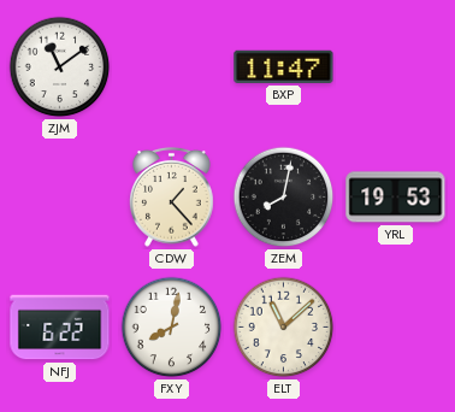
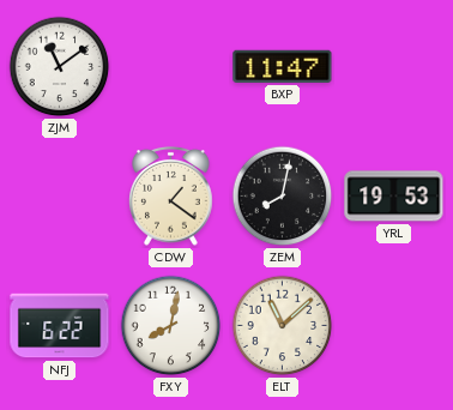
CDW: 1:23 -> 1:21
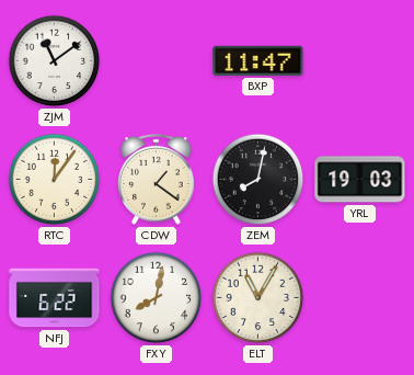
RTC: none -> 12:06
YRL: 19:53 -> 19:03
ELT: 11:08 -> 11:05
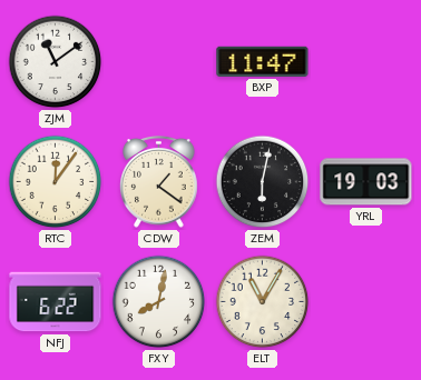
ZEM: 8:02 -> 6:02
